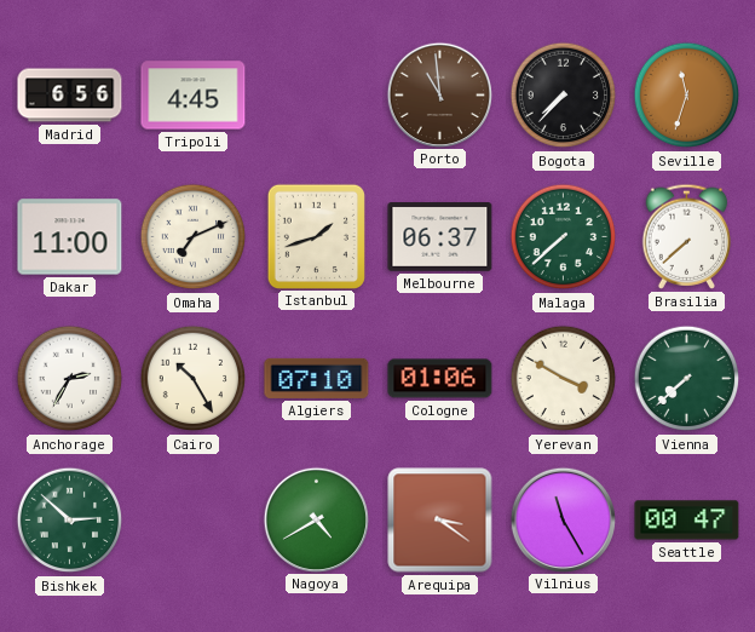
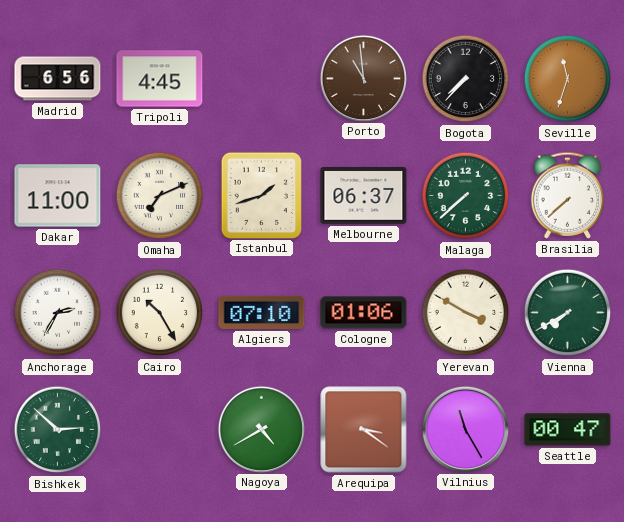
Vienna: 7:38 -> 7:40
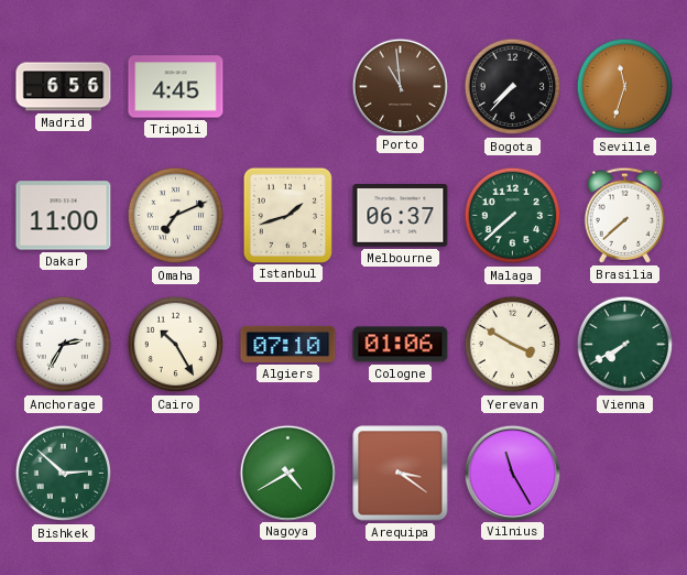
Seattle: 00:47 -> none
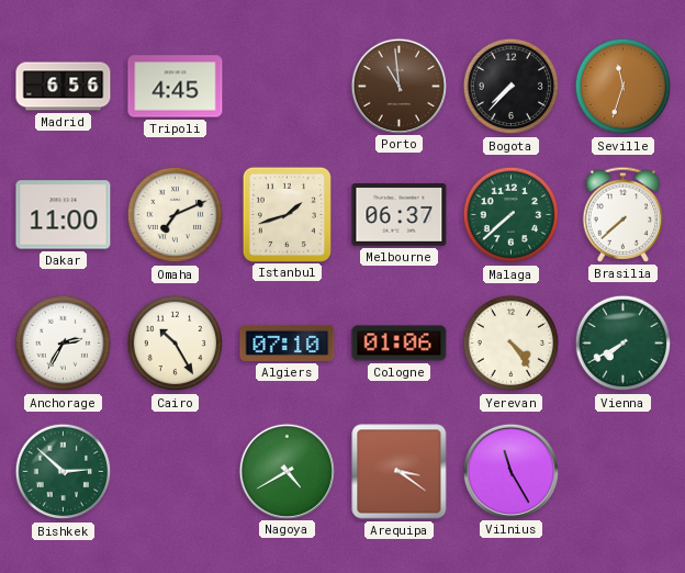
Yerevan: 3:50 -> 4:24
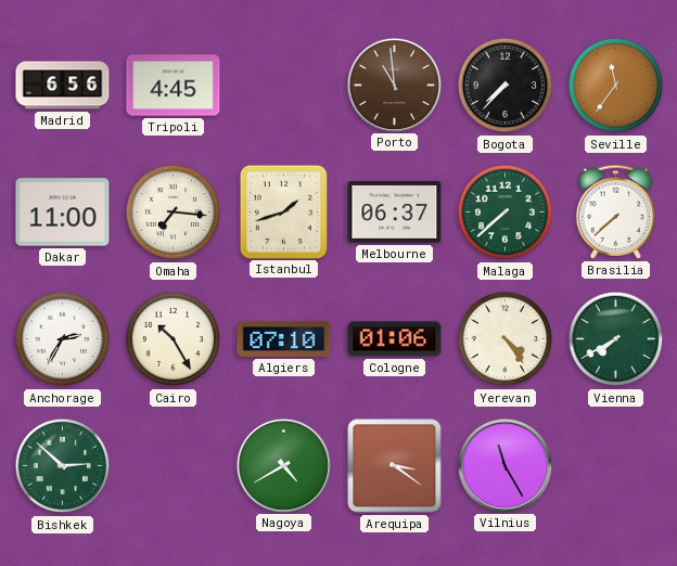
Seville: 11:33 -> 11:36
Omaha: 7:11 -> 7:16
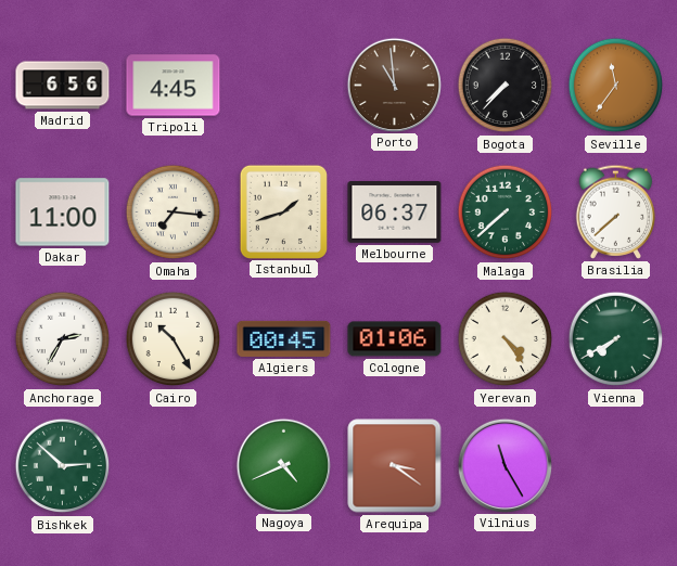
Algiers: 07:10 -> 00:45
Nagoya: 4:40 -> 4:41
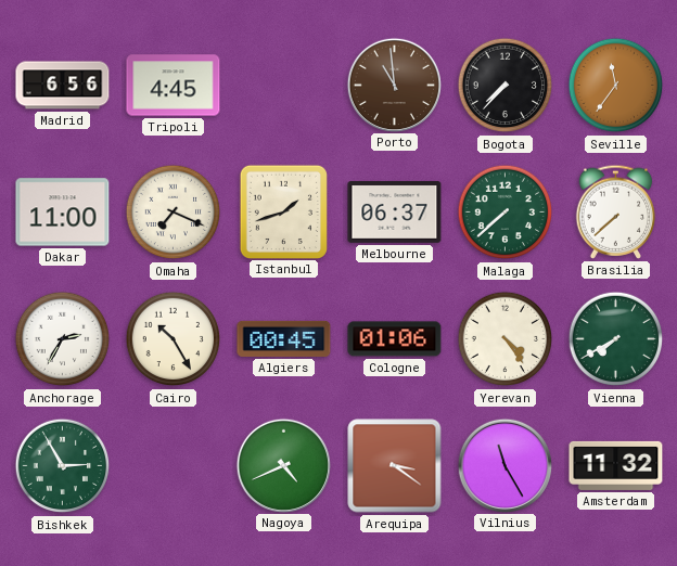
Omaha: 7:16 -> 7:19
Bishkek: 2:52 -> 2:55
Amsterdam: none -> 11:32
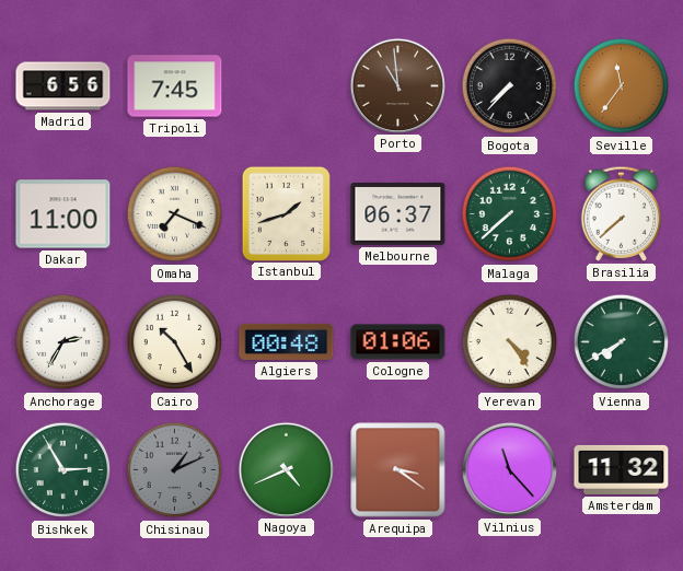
Tripoli: 4:45 -> 7:45
Algiers: 00:45 -> 00:48
Chisinau: none -> 1:11
Vilnius: 11:25 -> 11:23
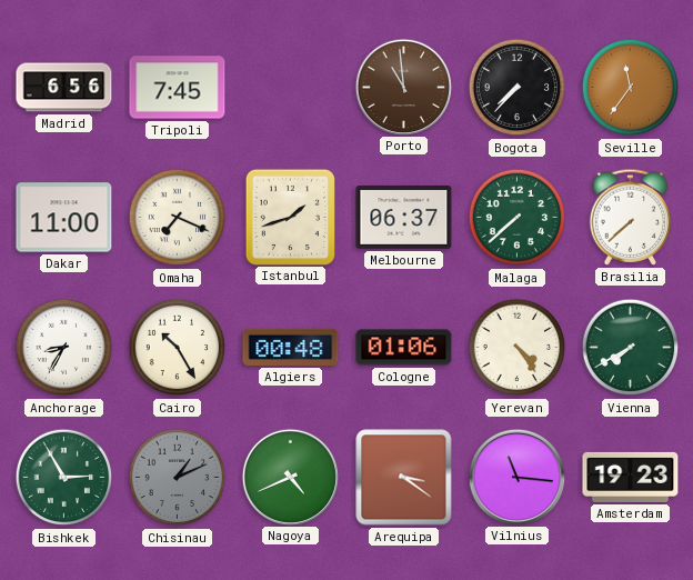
Anchorage: 2:35 -> 8:35
Vilnius: 11:23 -> 11:16
Amsterdam: 11:32 -> 19:23
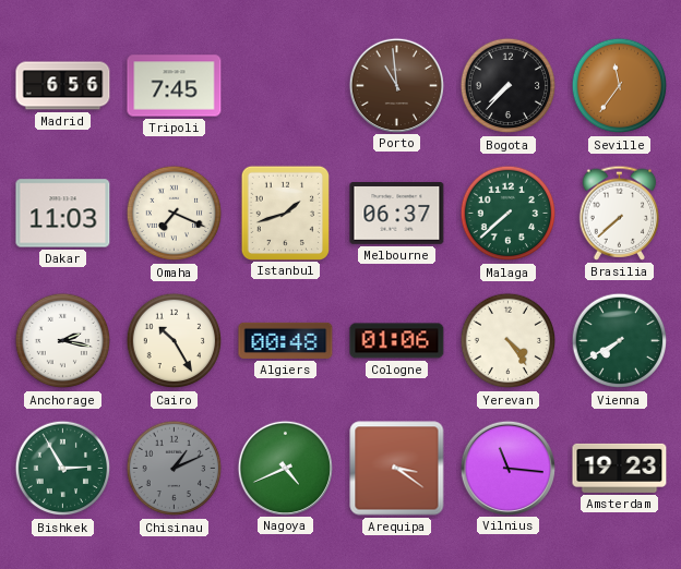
Dakar: 11:00 -> 11:03
Anchorage: 8:35 -> 2:17
